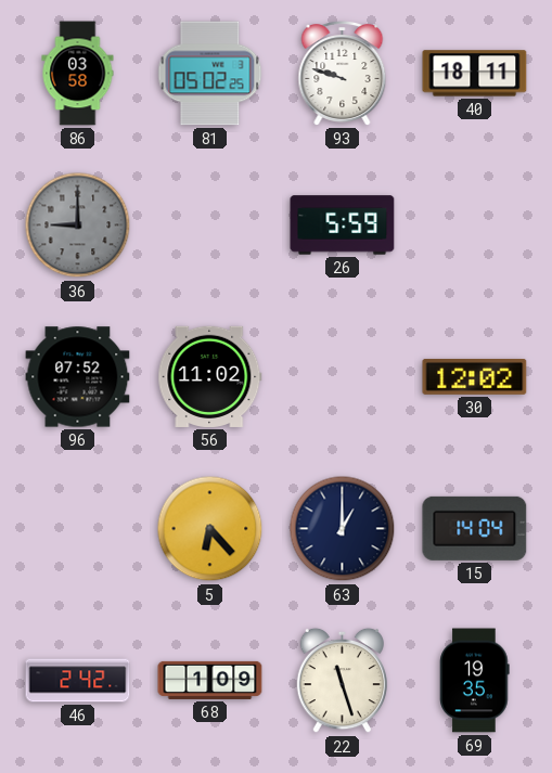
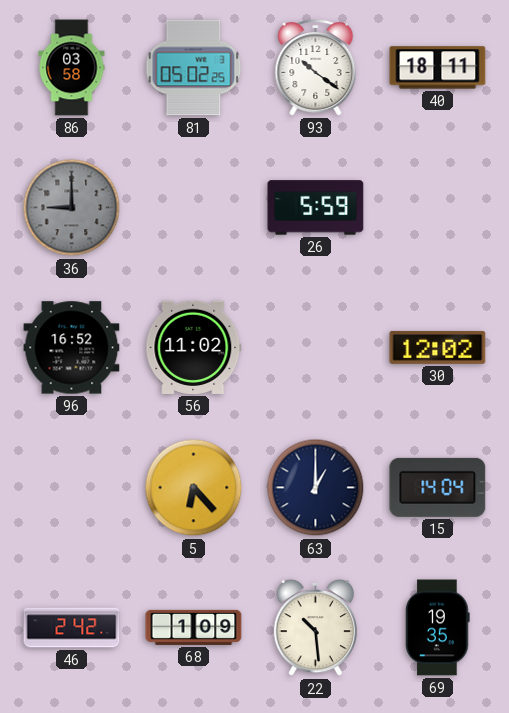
93: 9:48 -> 10:21
96: 07:52 -> 16:52
22: 11:27 -> 10:29
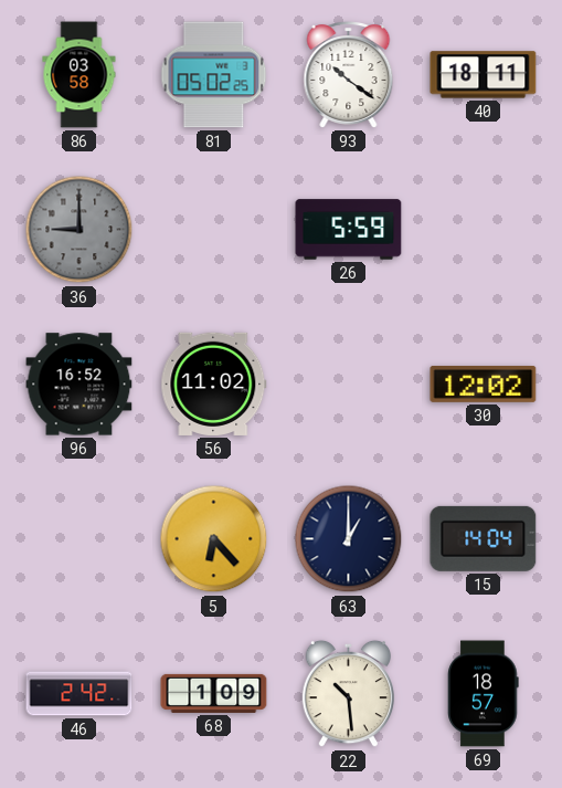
69: 19:35 -> 18:57
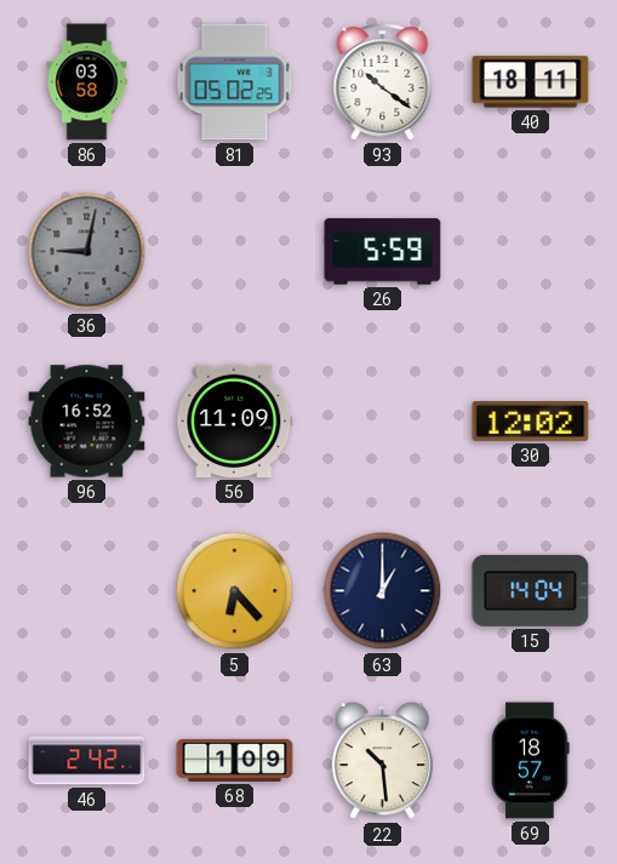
36: 9:00 -> 9:02
56: 11:02 -> 11:09
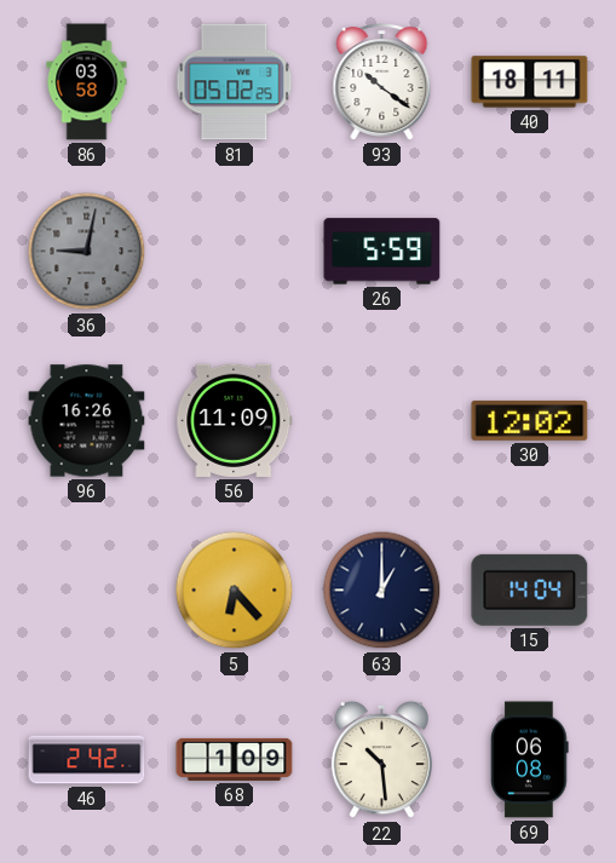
96: 16:52 -> 16:26
69: 18:57 -> 06:08
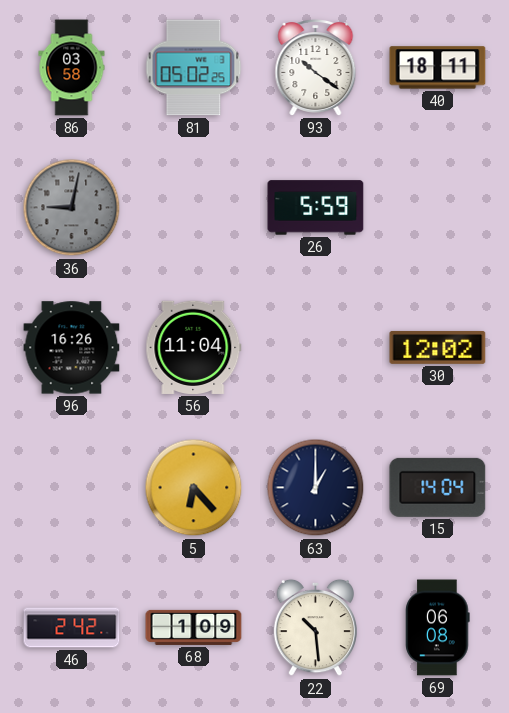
56: 11:09 -> 11:04
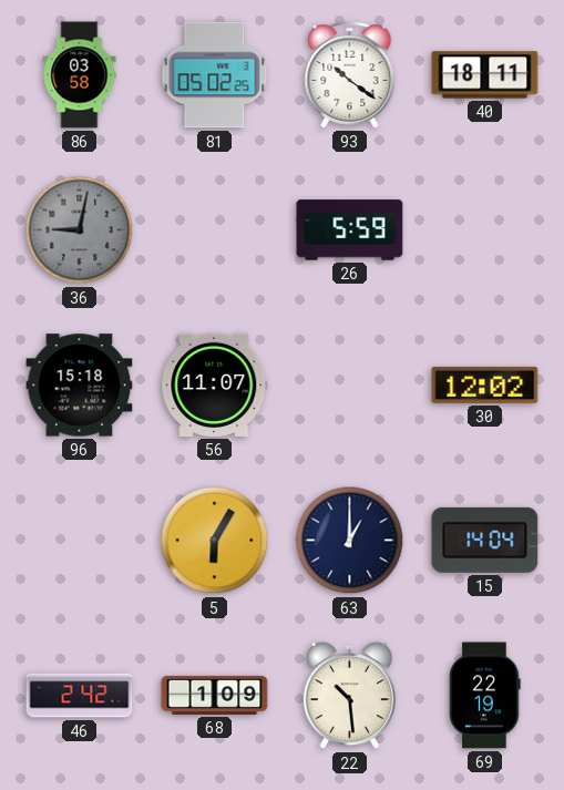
96: 16:26 -> 15:18
56: 11:04 -> 11:07
5: 6:23 -> 6:05
69: 06:08 -> 22:19
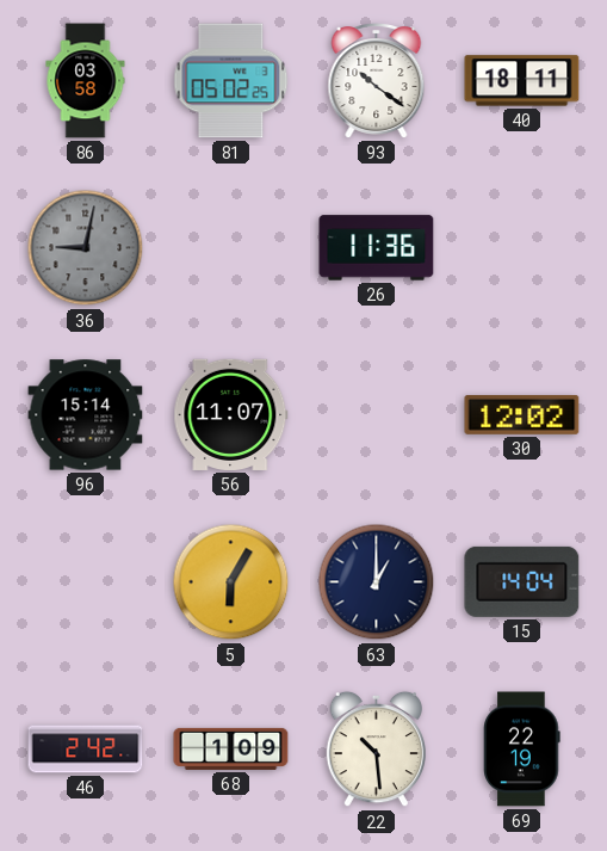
26: 5:59 -> 11:36
96: 15:18 -> 15:14
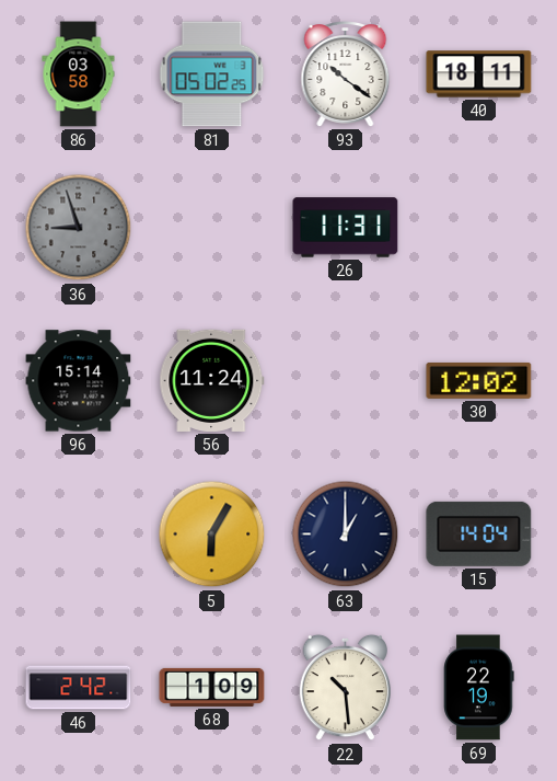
36: 9:02 -> 8:57
26: 11:36 -> 11:31
56: 11:07 -> 11:24
